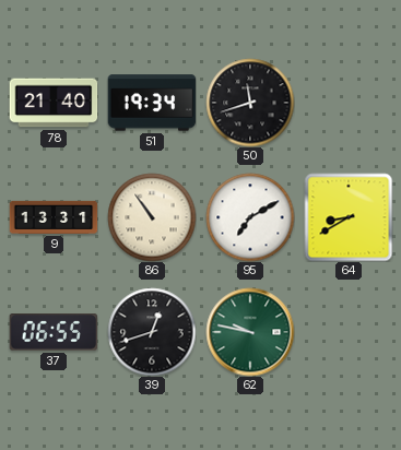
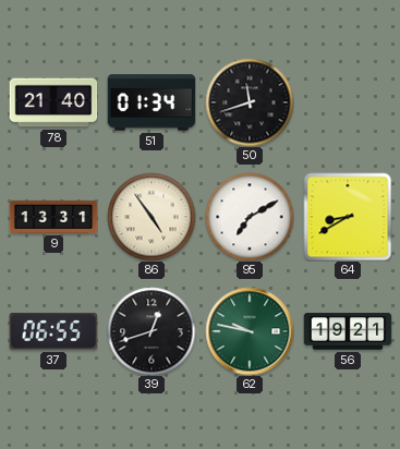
51: 19:34 -> 01:34
86: 10:54 -> 4:54
56: none -> 19:21
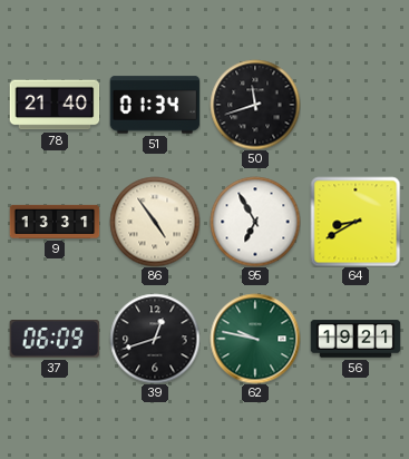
95: 7:10 -> 6:55
37: 06:55 -> 06:09
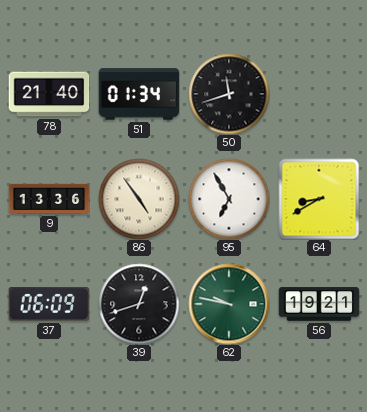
9: 13:31 -> 13:36
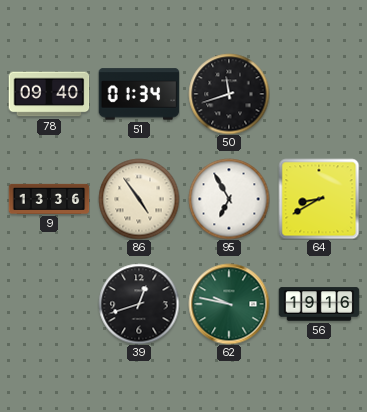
78: 21:40 -> 09:40
37: 06:09 -> none
56: 19:21 -> 19:16
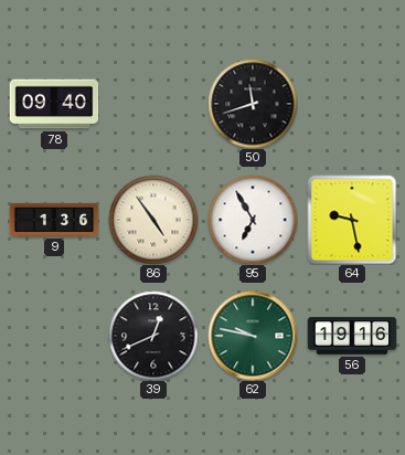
51: 01:34 -> none
9: 13:36 -> 1:36
64: 8:40 -> 9:28
39: 12:42 -> 12:41
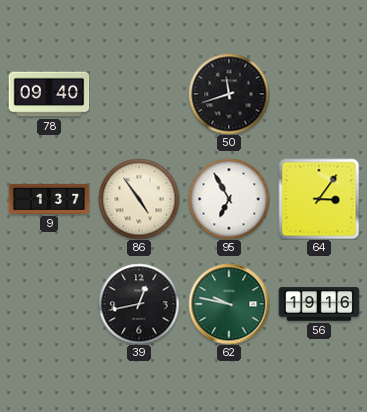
9: 1:36 -> 1:37
64: 9:28 -> 3:06
39: 12:41 -> 12:43
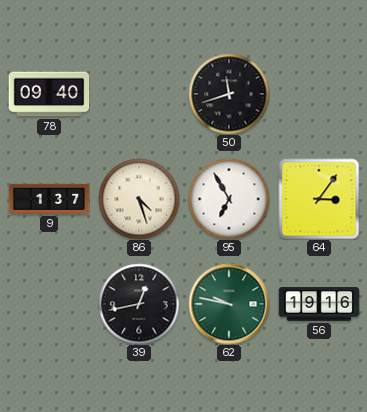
86: 4:54 -> 4:27
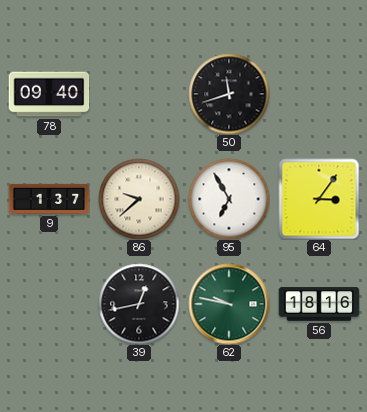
86: 4:27 -> 9:38
56: 19:16 -> 18:16
